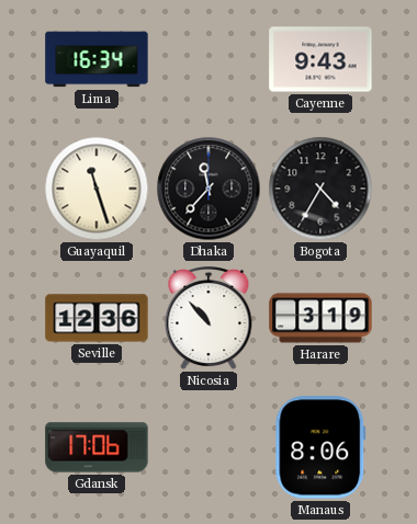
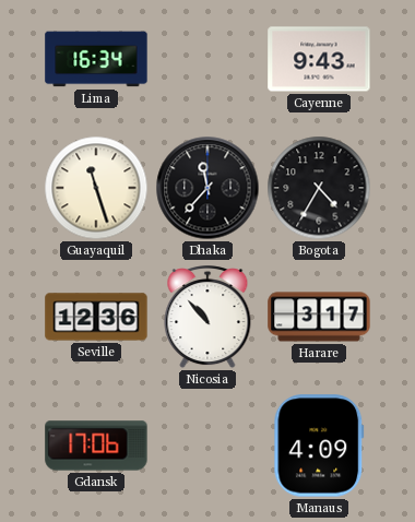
Harare: 3:19 -> 3:17
Manaus: 8:06 -> 4:09
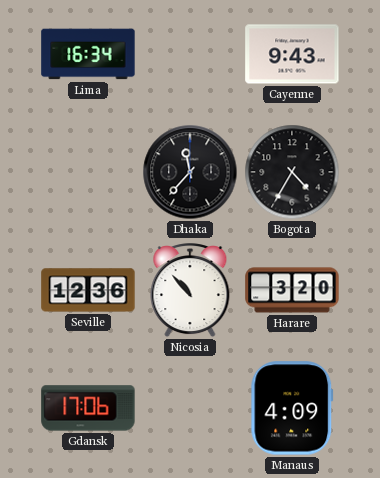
Guayaquil: 11:27 -> none
Harare: 3:17 -> 3:20
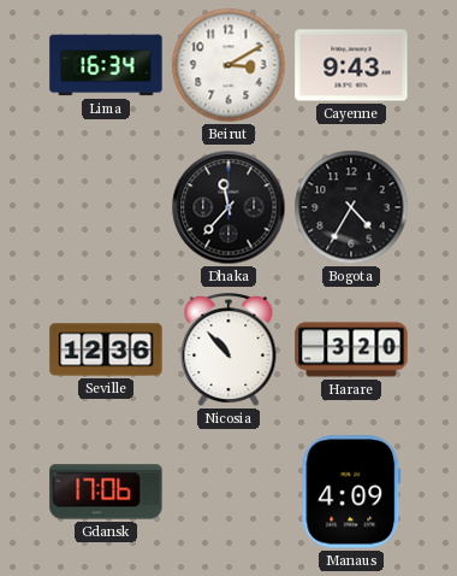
Beirut: none -> 3:10
